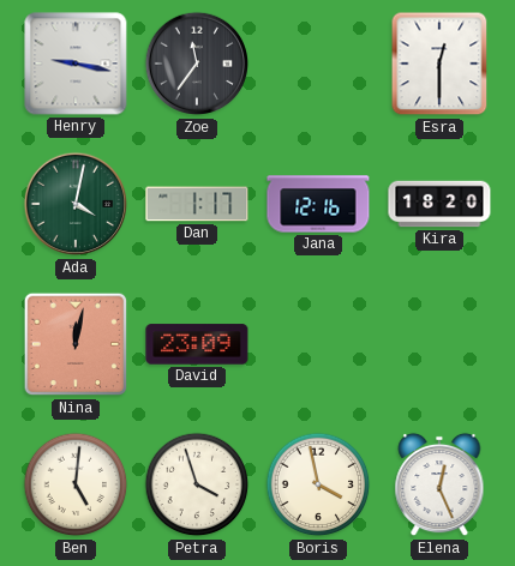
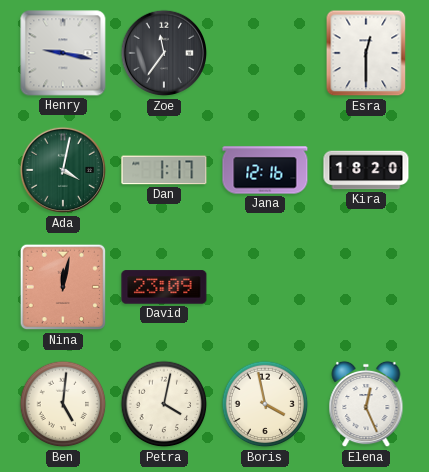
Petra: 3:57 -> 4:02
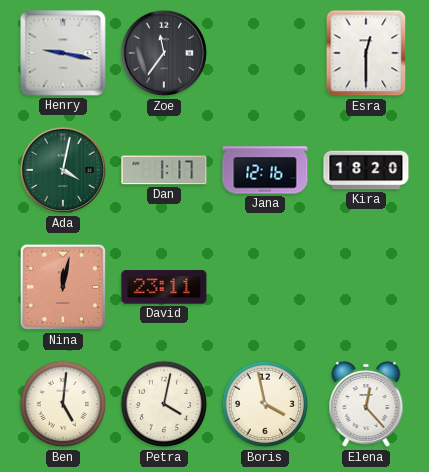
David: 23:09 -> 23:11
Elena: 12:26 -> 12:23
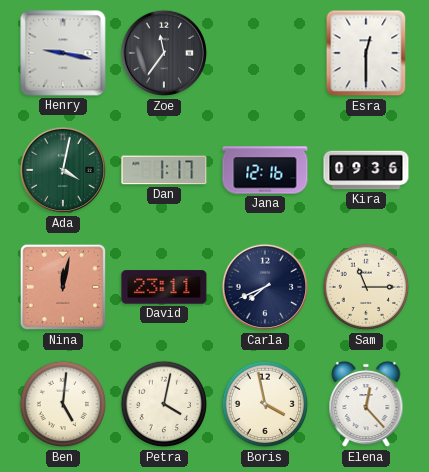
Kira: 18:20 -> 09:36
Carla: none -> 7:41
Sam: none -> 11:15
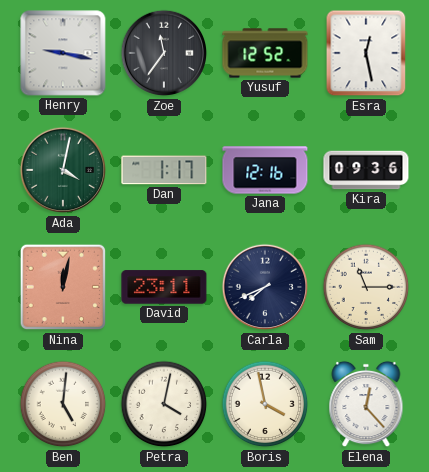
Yusuf: none -> 12:52
Esra: 12:30 -> 12:28
